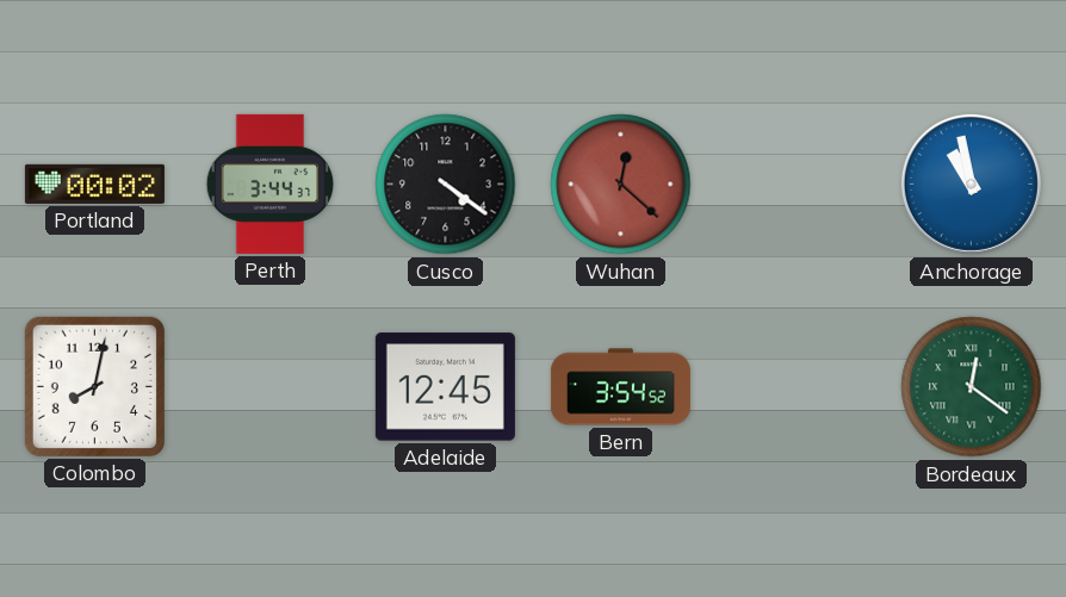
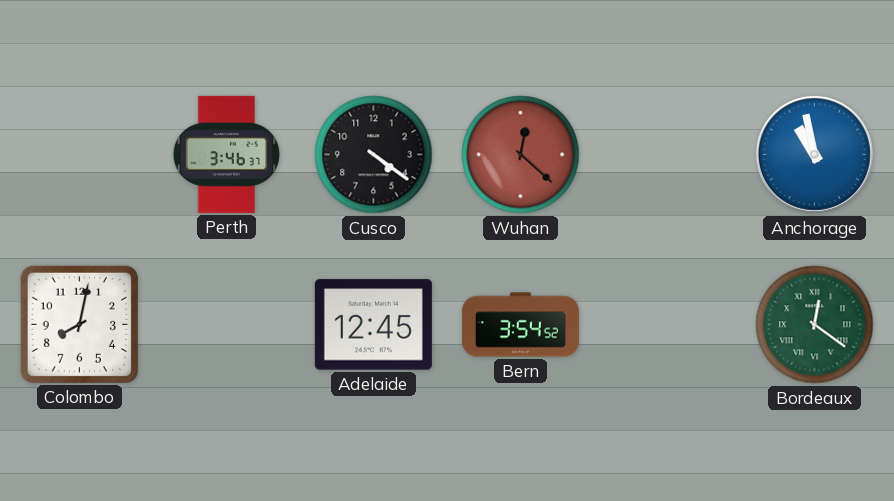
Portland: 00:02 -> none
Perth: 3:44 -> 3:46
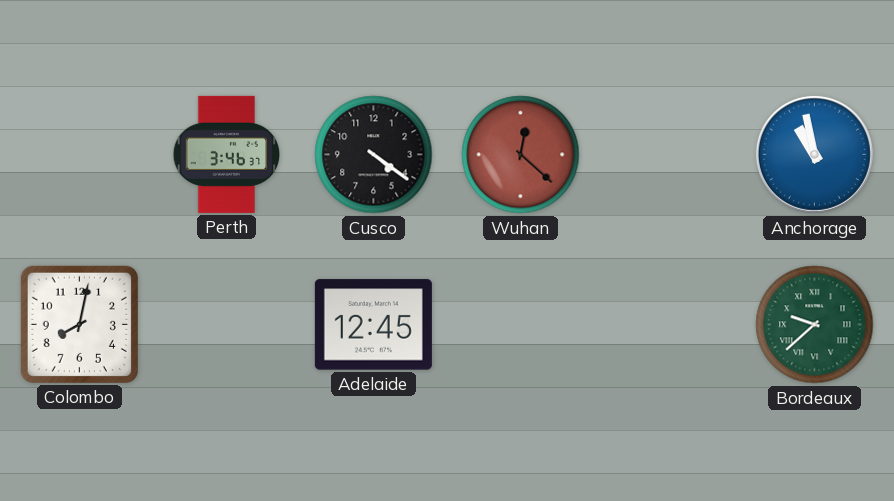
Bern: 3:54 -> none
Bordeaux: 12:21 -> 9:38
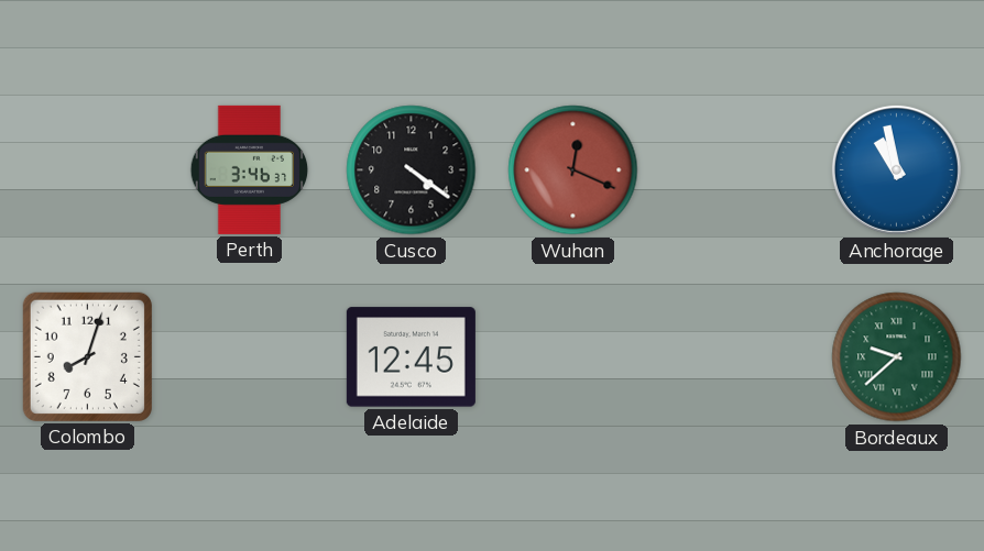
Wuhan: 12:22 -> 12:19
Colombo: 8:02 -> 8:03
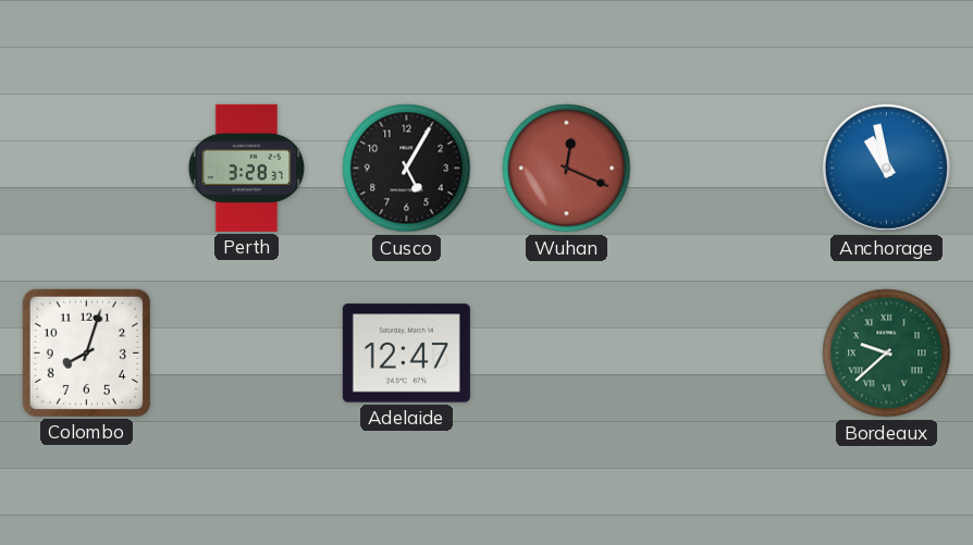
Perth: 3:46 -> 3:28
Cusco: 4:21 -> 5:05
Adelaide: 12:45 -> 12:47
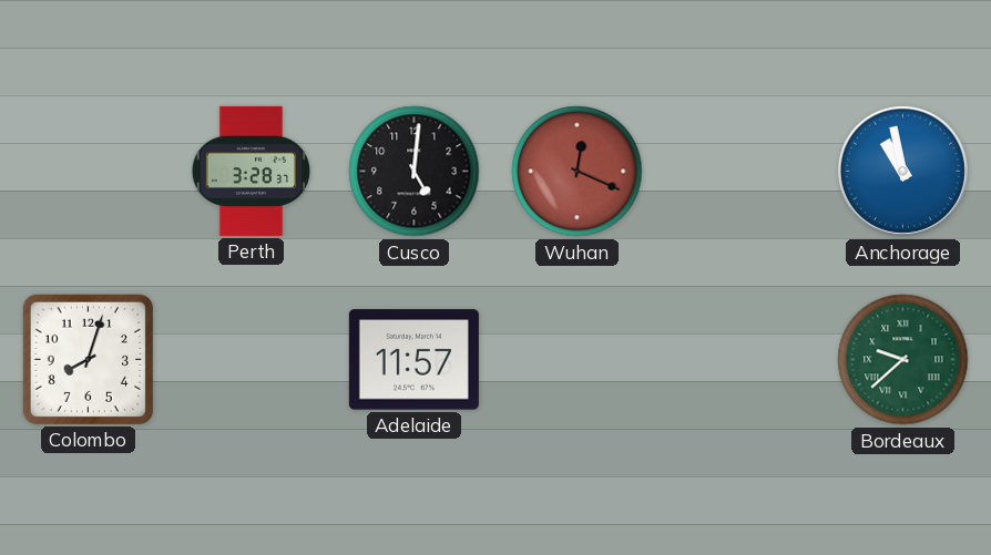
Cusco: 5:05 -> 5:01
Adelaide: 12:47 -> 11:57
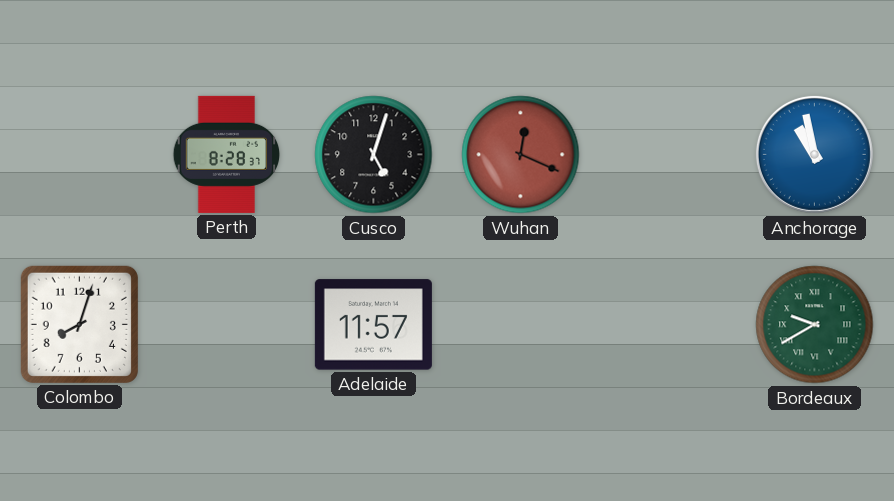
Perth: 3:28 -> 8:28
Cusco: 5:01 -> 5:03
Bordeaux: 9:38 -> 9:40
